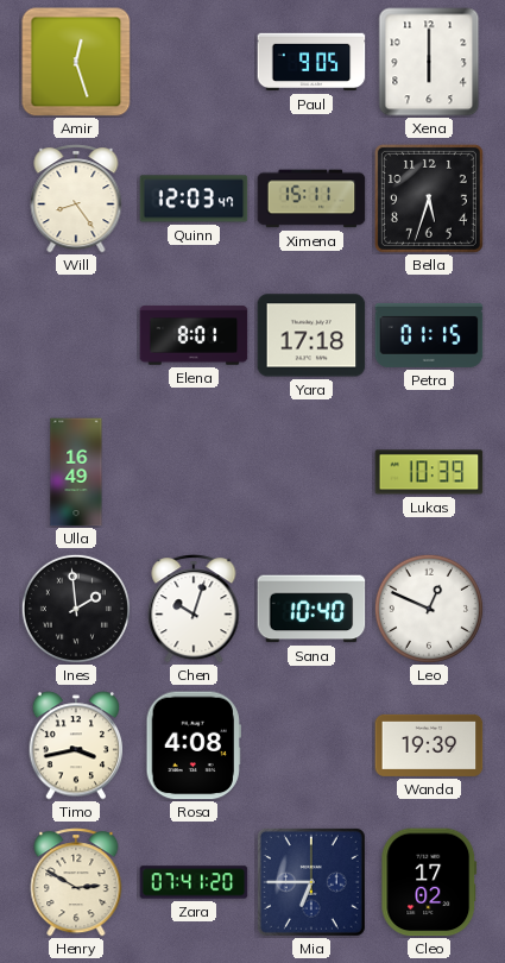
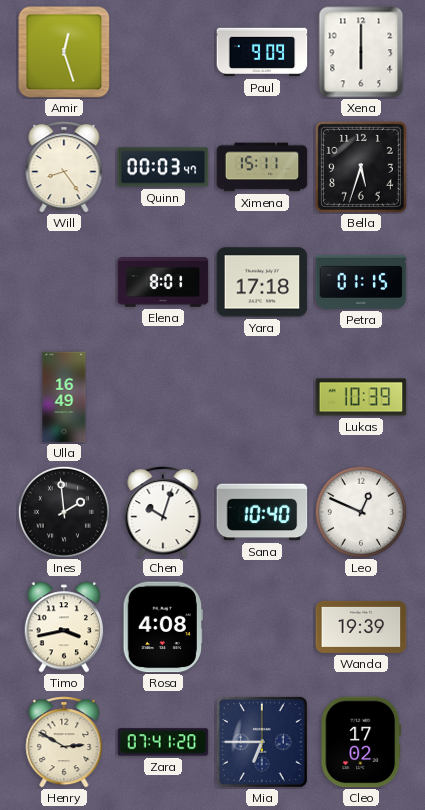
Paul: 9:05 -> 9:09
Quinn: 12:03 -> 00:03
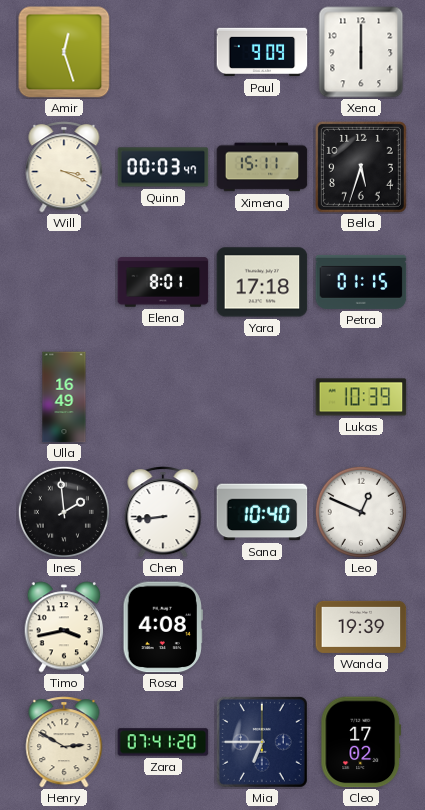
Will: 8:24 -> 3:19
Chen: 10:03 -> 8:44
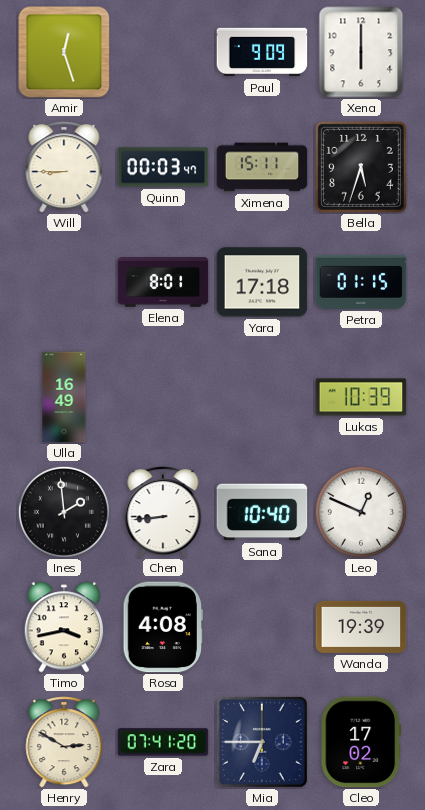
Will: 3:19 -> 8:45
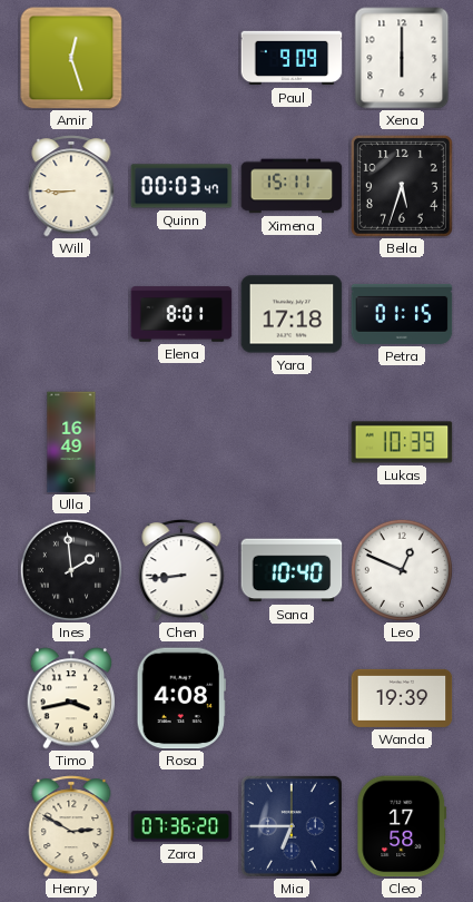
Zara: 07:41 -> 07:36
Cleo: 17:02 -> 17:58
